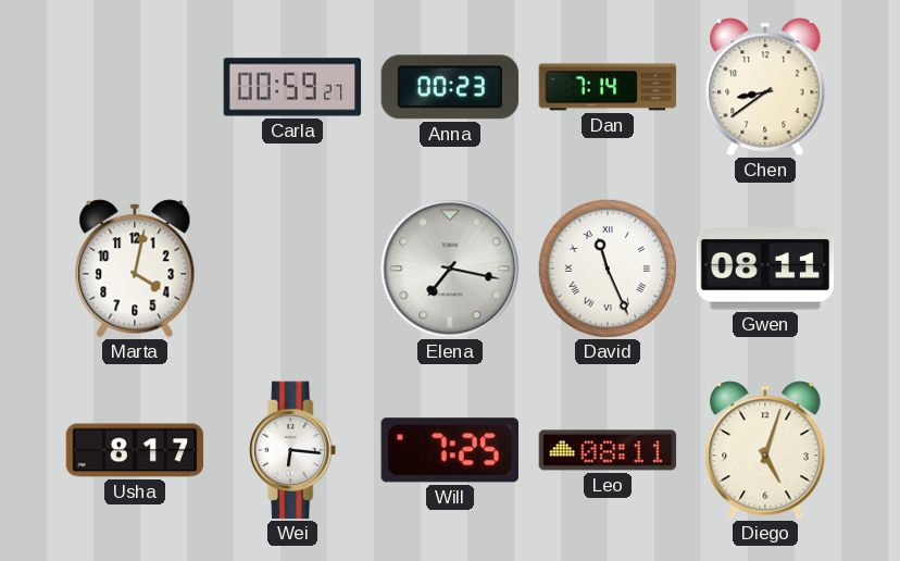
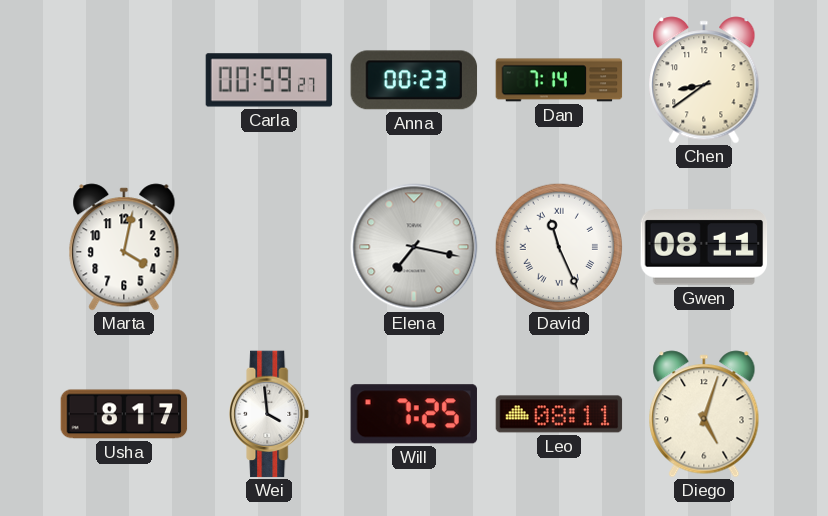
Wei: 6:16 -> 3:59
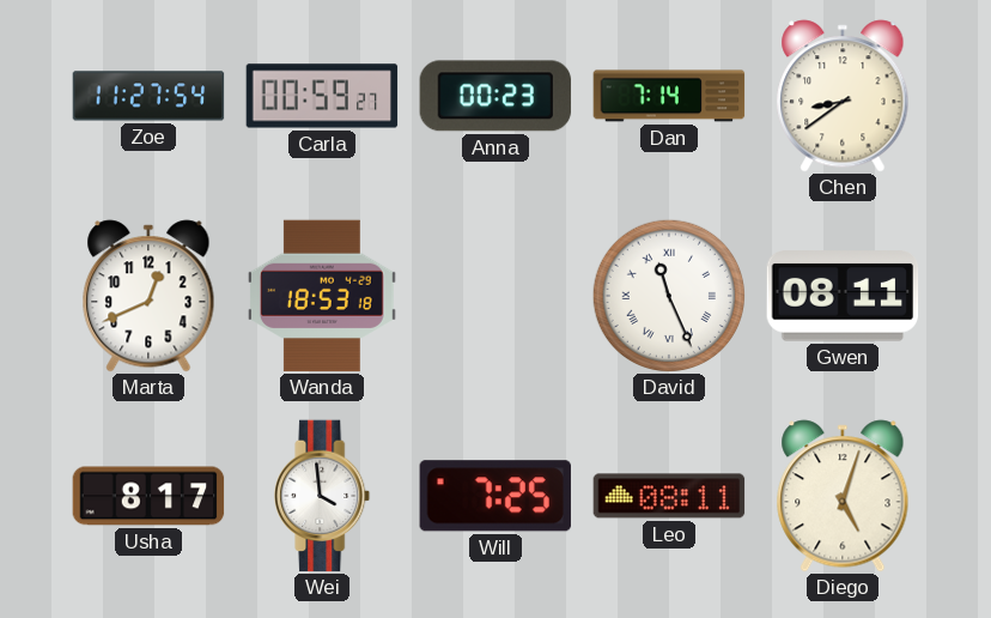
Zoe: none -> 11:27
Marta: 4:02 -> 12:41
Wanda: none -> 18:53
Elena: 7:17 -> none
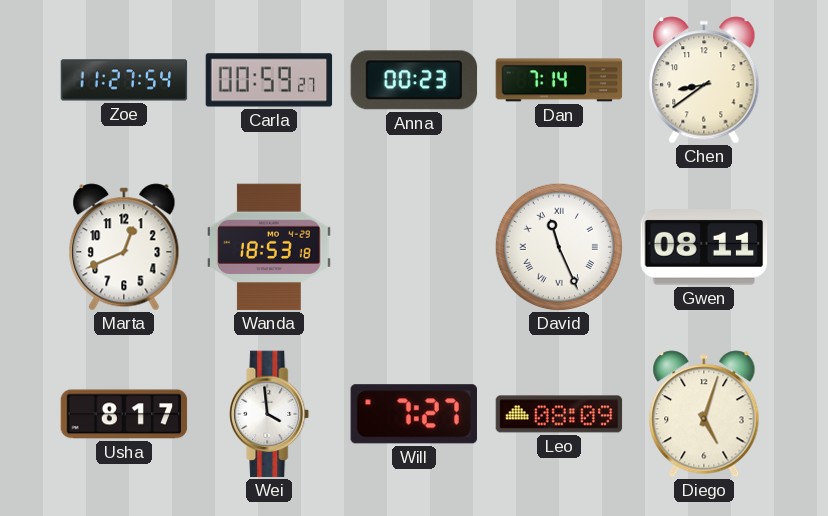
Will: 7:25 -> 7:27
Leo: 08:11 -> 08:09
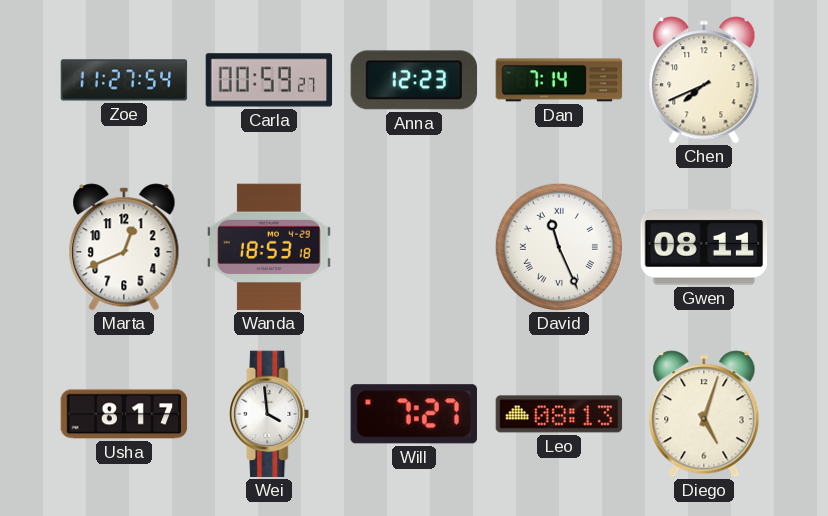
Anna: 00:23 -> 12:23
Chen: 8:39 -> 7:41
Leo: 08:09 -> 08:13
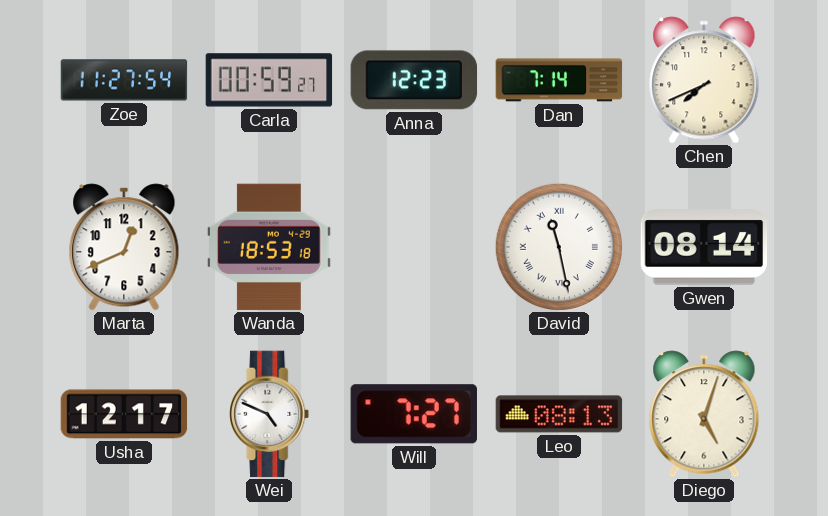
David: 11:26 -> 11:28
Gwen: 08:11 -> 08:14
Usha: 8:17 -> 12:17
Wei: 3:59 -> 4:49
